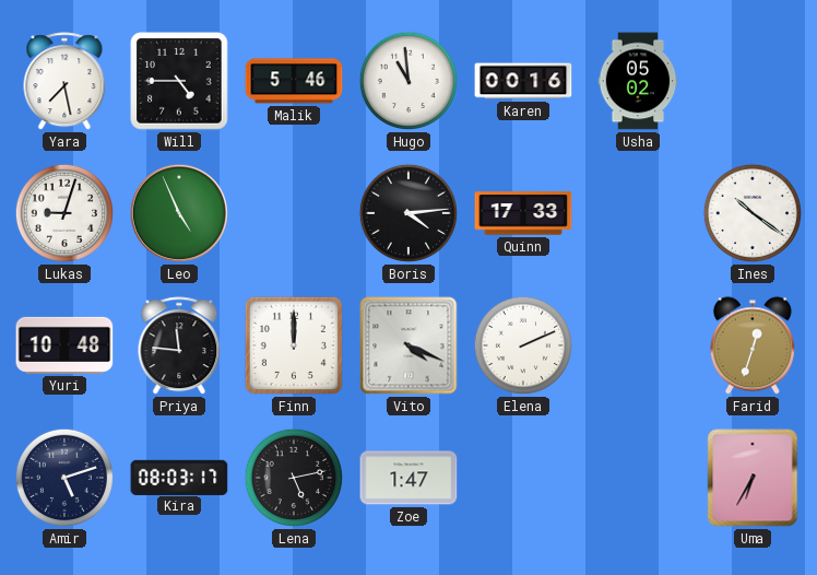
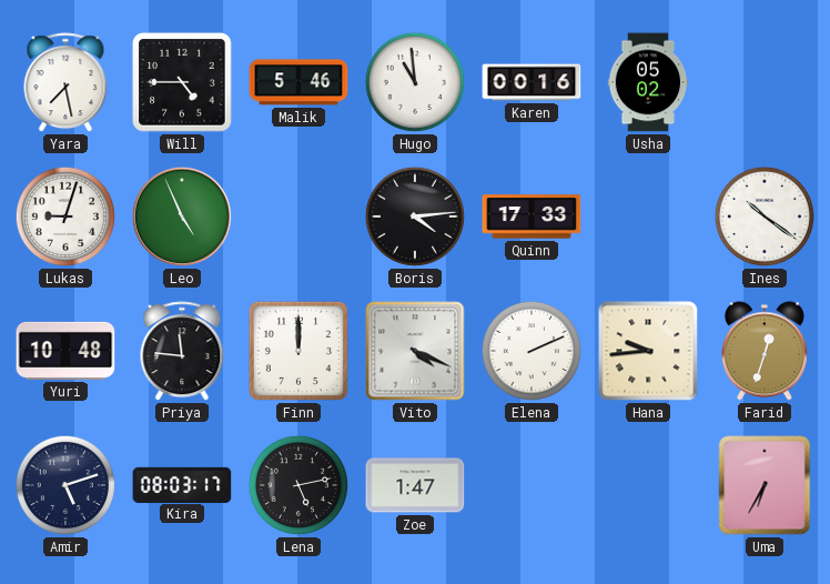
Hana: none -> 9:44
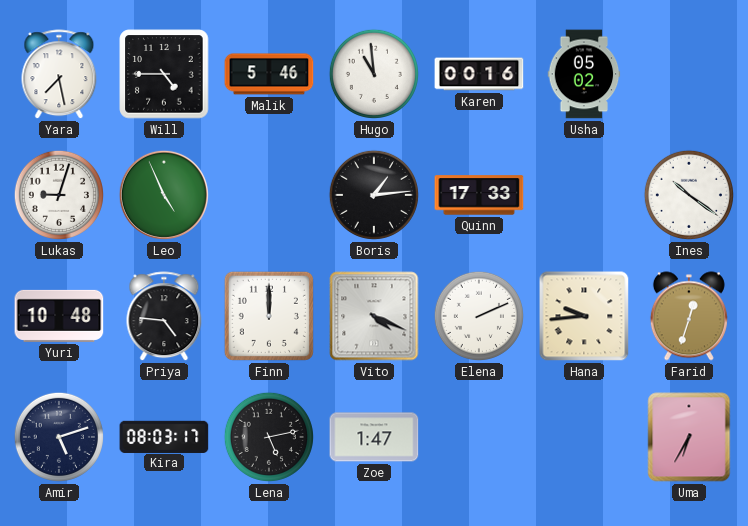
Boris: 4:14 -> 1:14
Priya: 11:46 -> 4:46
